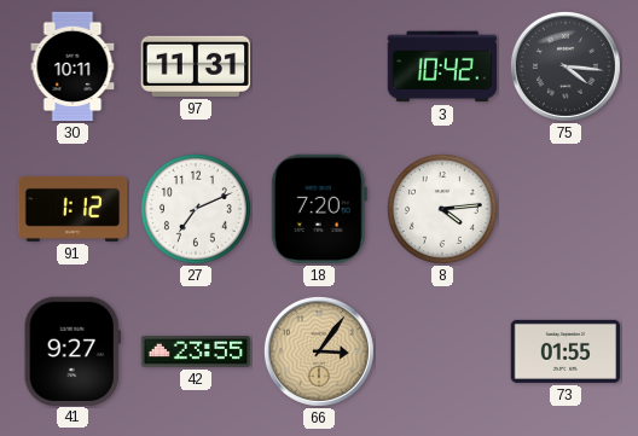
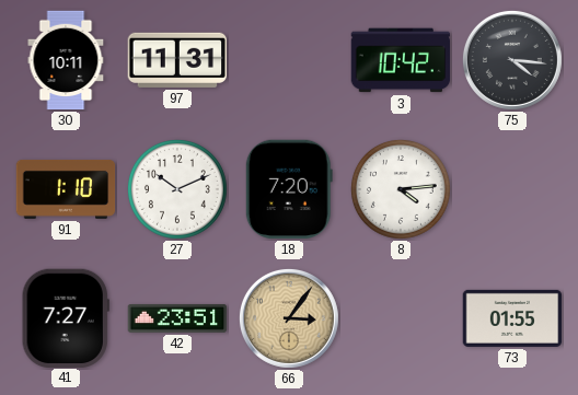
91: 1:12 -> 1:10
27: 7:11 -> 10:11
41: 9:27 -> 7:27
42: 23:55 -> 23:51
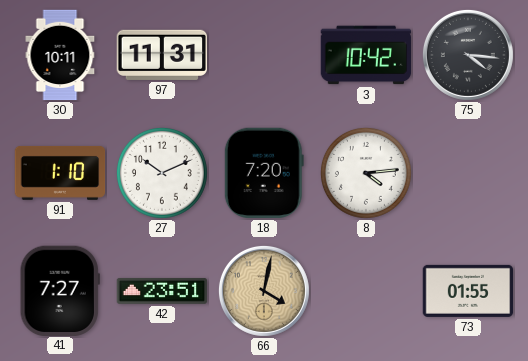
66: 3:06 -> 4:02
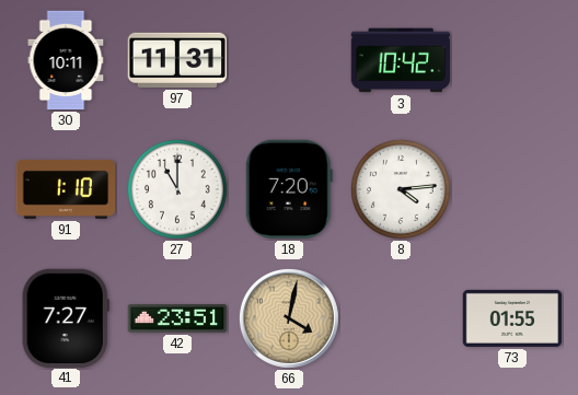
75: 4:16 -> none
27: 10:11 -> 11:00
